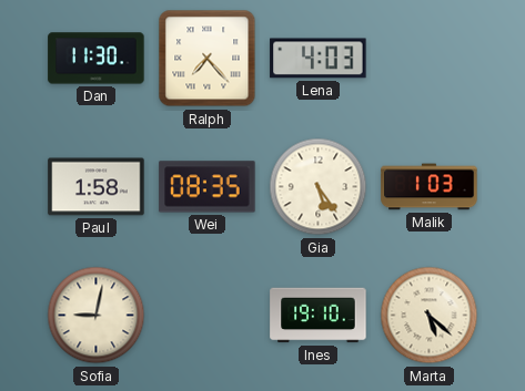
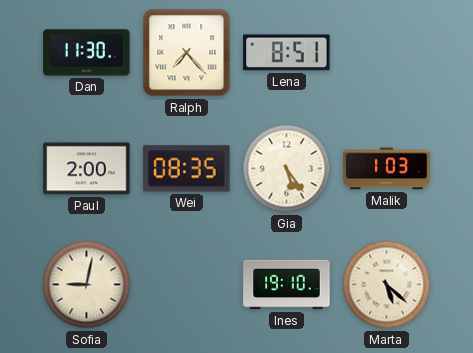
Lena: 4:03 -> 8:51
Paul: 1:58 -> 2:00
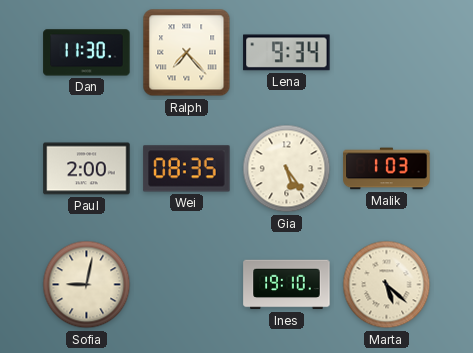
Lena: 8:51 -> 9:34
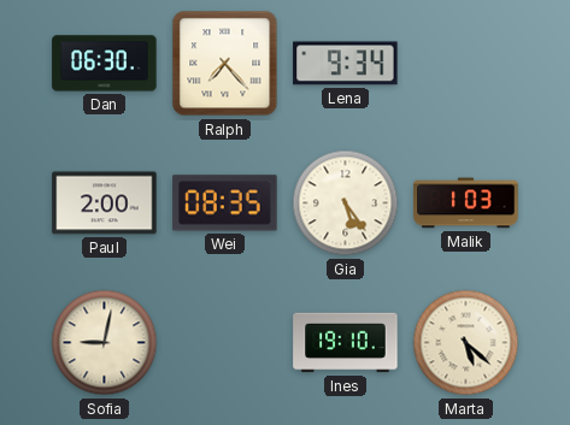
Dan: 11:30 -> 06:30
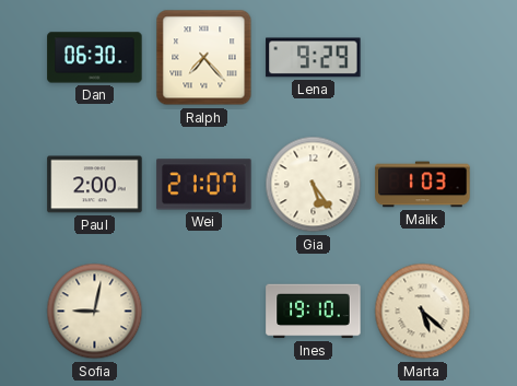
Lena: 9:34 -> 9:29
Wei: 08:35 -> 21:07
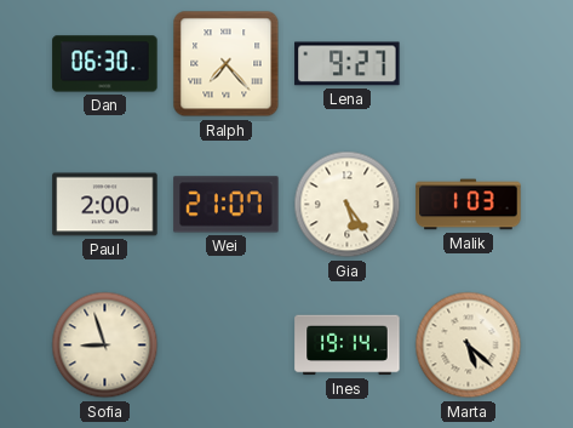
Lena: 9:29 -> 9:27
Sofia: 9:02 -> 8:57
Ines: 19:10 -> 19:14
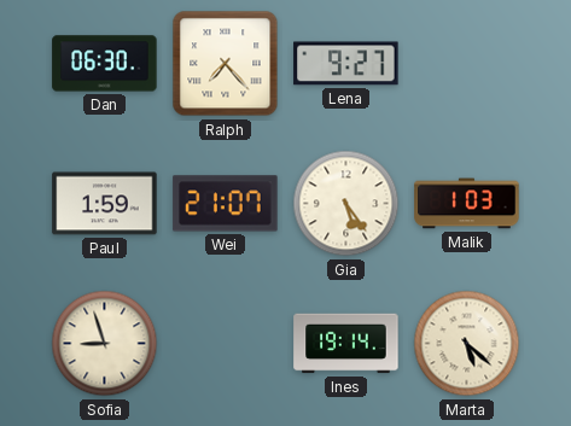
Paul: 2:00 -> 1:59
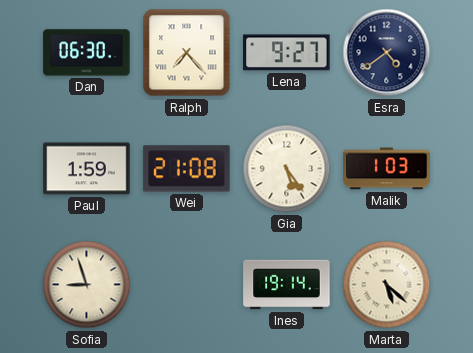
Esra: none -> 4:39
Wei: 21:07 -> 21:08
